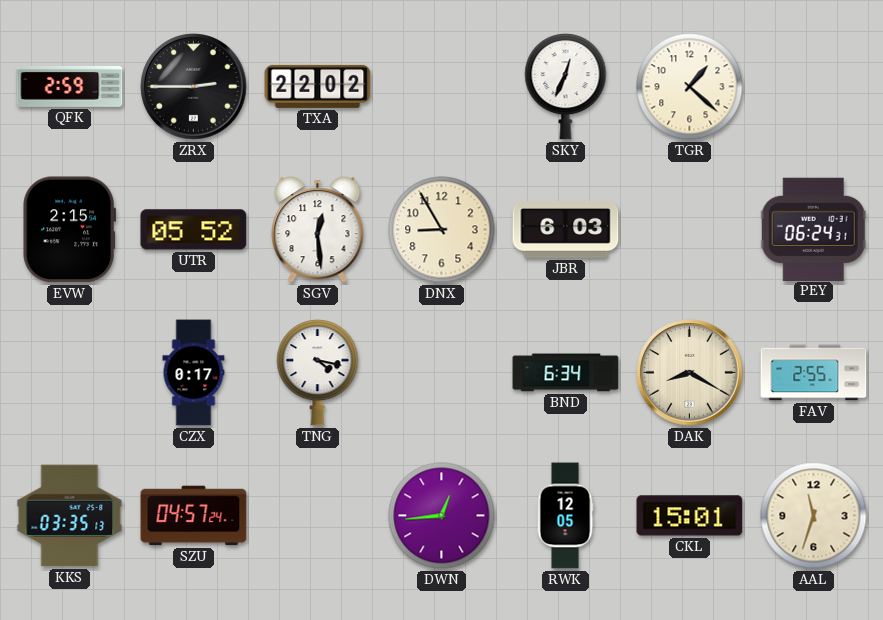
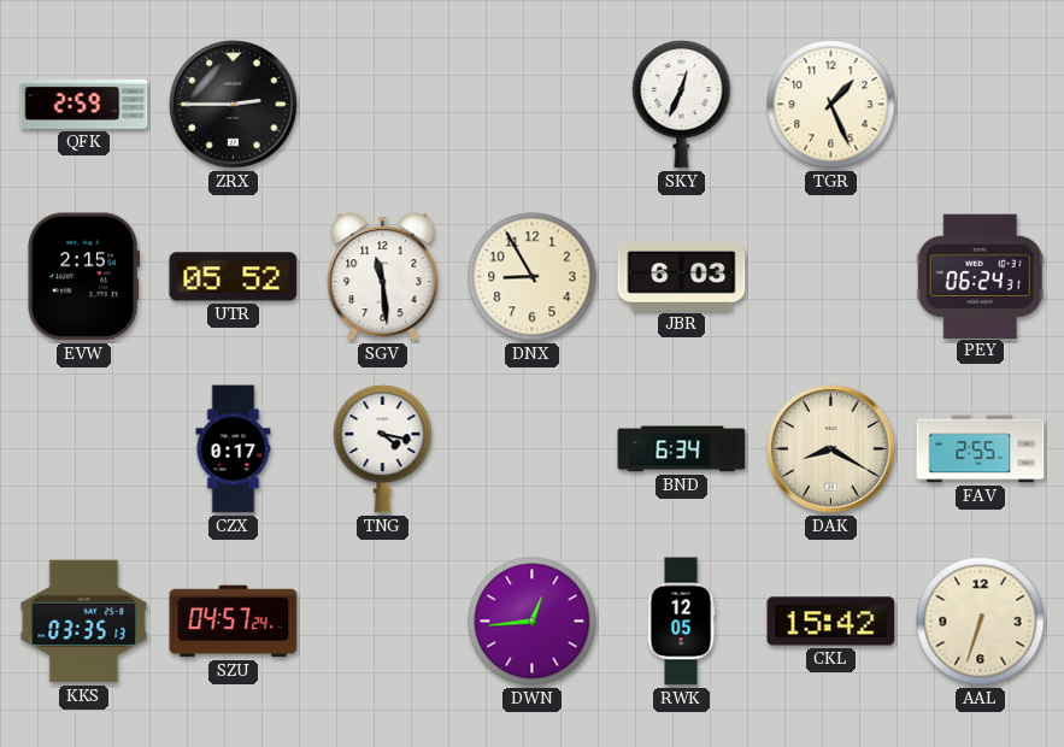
TXA: 22:02 -> none
TGR: 1:22 -> 1:26
SGV: 12:29 -> 11:29
CKL: 15:01 -> 15:42
AAL: 11:33 -> 6:33
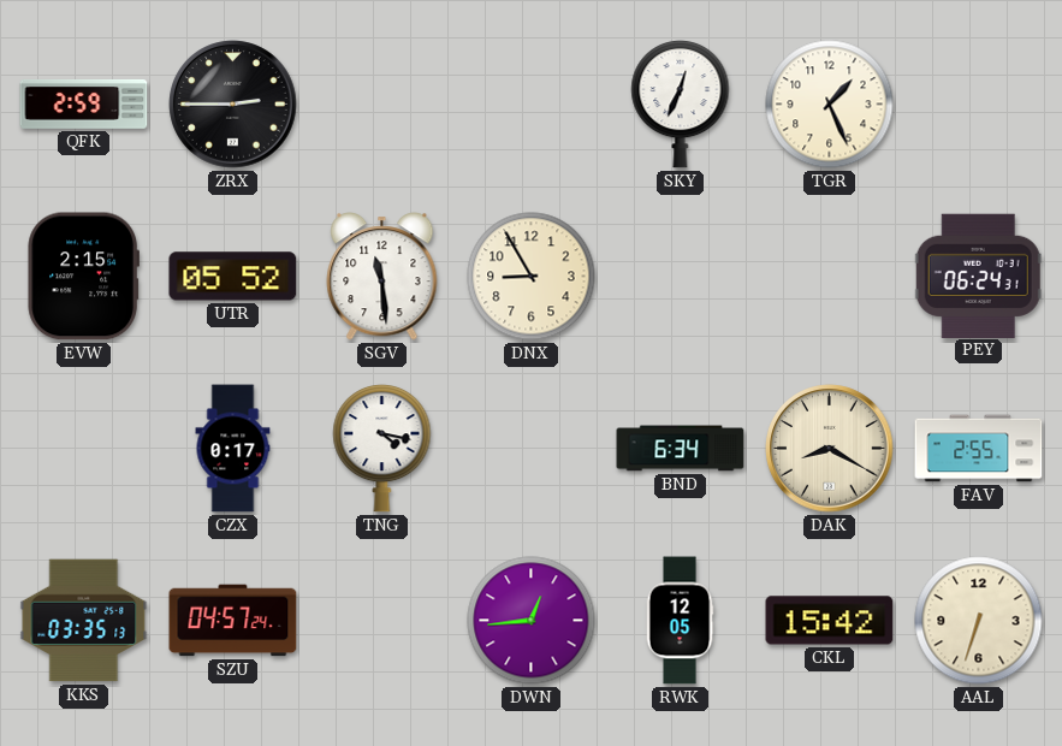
JBR: 6:03 -> none
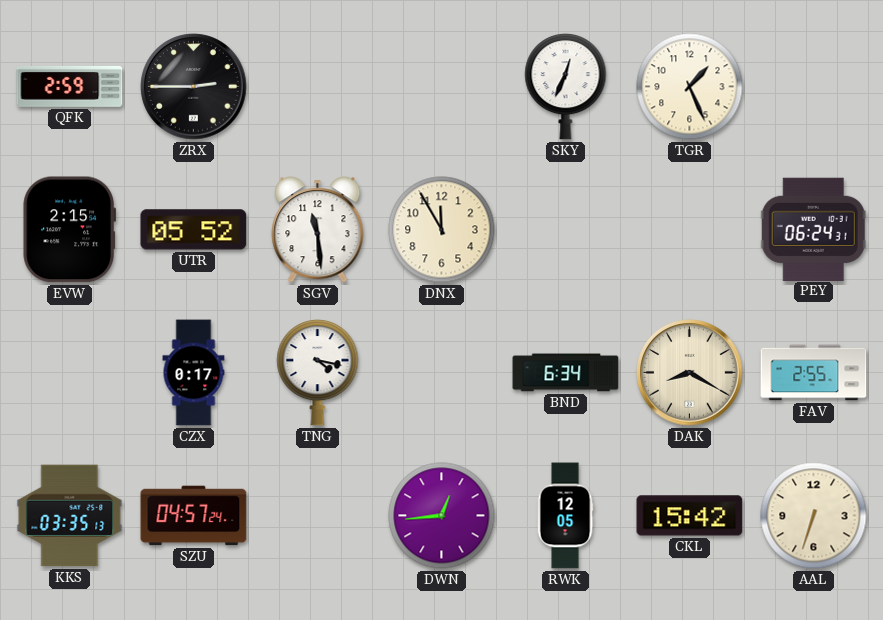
DNX: 8:55 -> 11:55
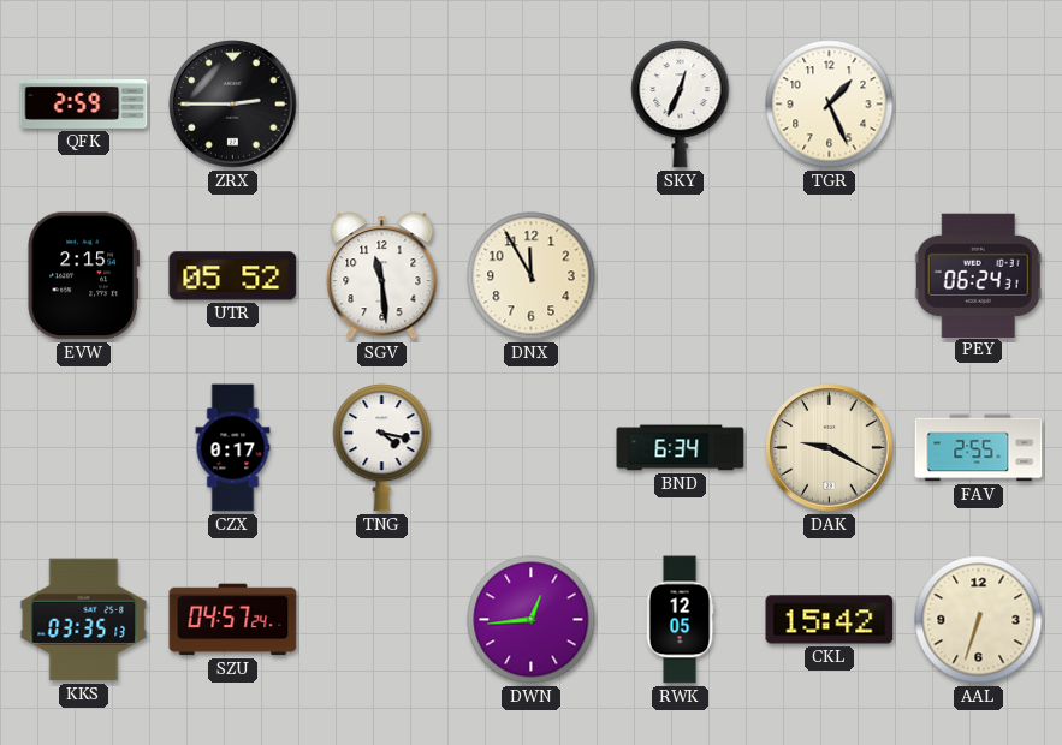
DAK: 8:20 -> 9:20
